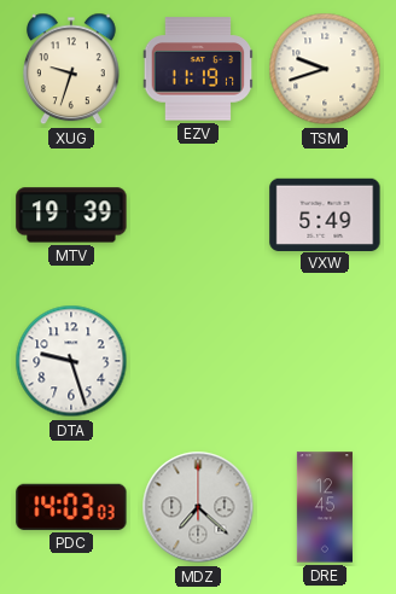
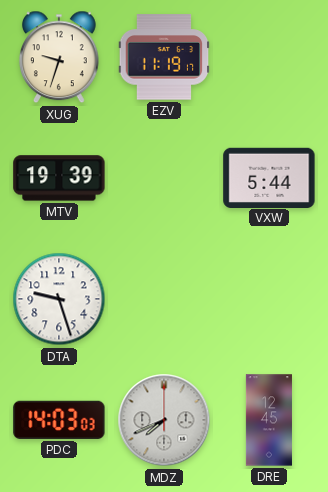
TSM: 9:42 -> none
VXW: 5:49 -> 5:44
MDZ: 7:22 -> 7:41
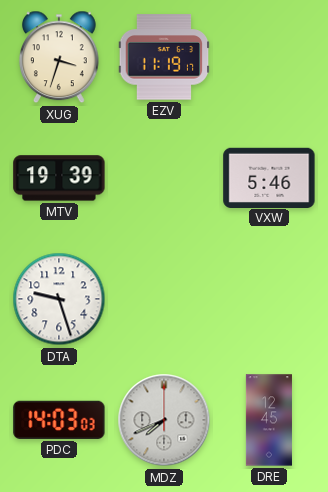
XUG: 9:33 -> 3:33
VXW: 5:44 -> 5:46
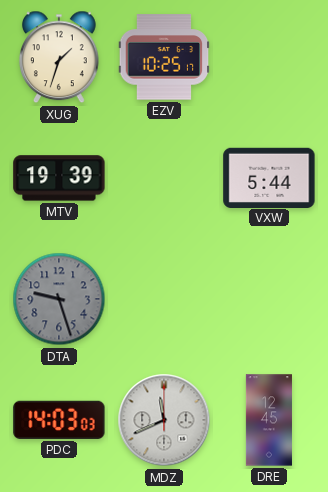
XUG: 3:33 -> 1:33
EZV: 11:19 -> 10:25
VXW: 5:46 -> 5:44
DTA dial: white -> grey
MDZ: 7:41 -> 11:41
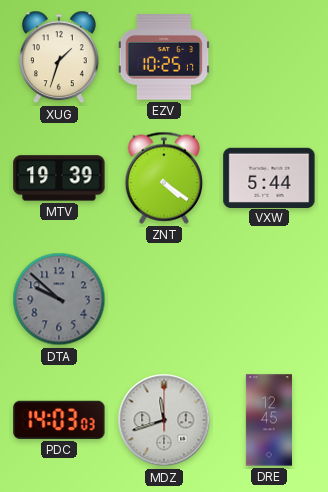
ZNT: none -> 4:21
DTA: 9:27 -> 9:52
MDZ: 11:41 -> 11:42
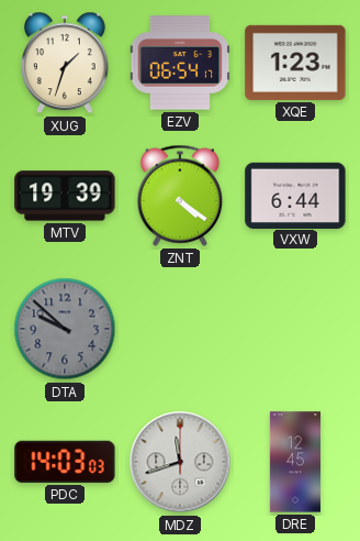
EZV: 10:25 -> 06:54
XQE: none -> 1:23
VXW: 5:44 -> 6:44
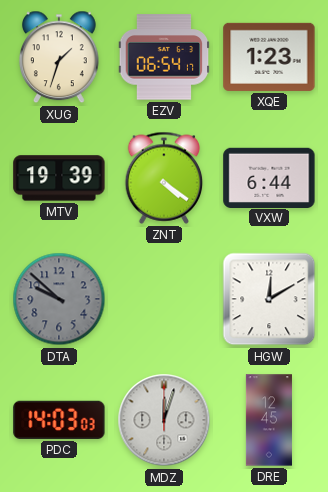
HGW: none -> 12:10
MDZ: 11:42 -> 12:03
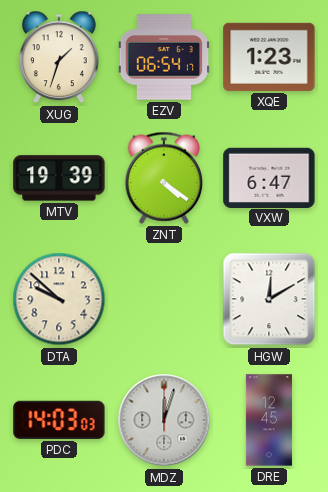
VXW: 6:44 -> 6:47
DTA dial: grey -> cream
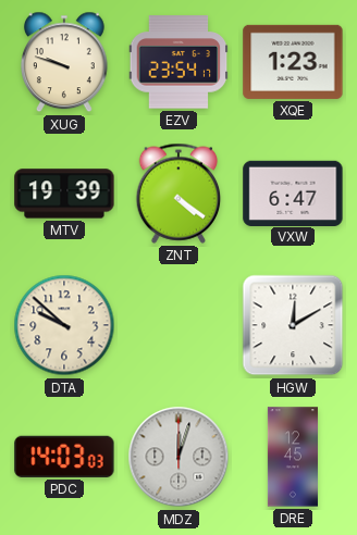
XUG: 1:33 -> 9:48
EZV: 06:54 -> 23:54
